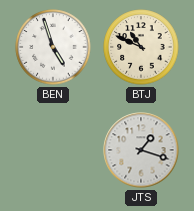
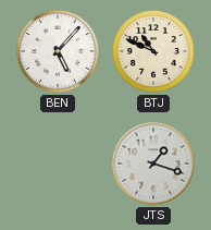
BEN: 4:57 -> 5:07
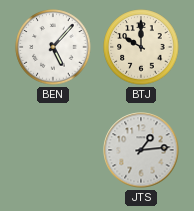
BTJ: 10:49 -> 10:00
JTS: 1:18 -> 1:14
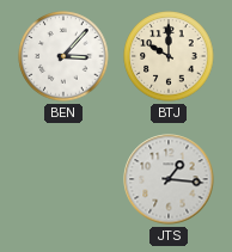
BEN: 5:07 -> 3:07
JTS: 1:14 -> 1:16
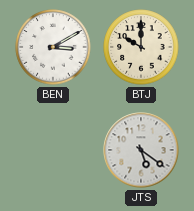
BEN: 3:07 -> 3:10
JTS: 1:16 -> 5:21
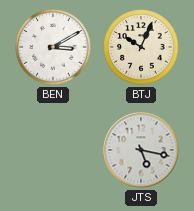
BTJ: 10:00 -> 10:04
JTS: 5:21 -> 5:17
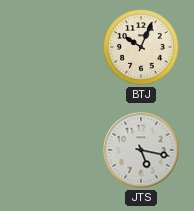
BEN: 3:10 -> none
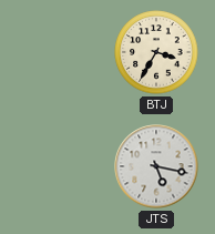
BTJ: 10:04 -> 3:35
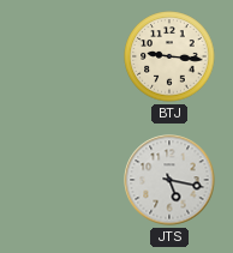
BTJ: 3:35 -> 9:16
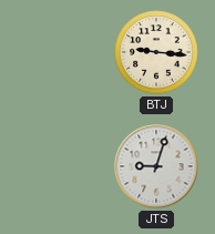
JTS: 5:17 -> 9:03
